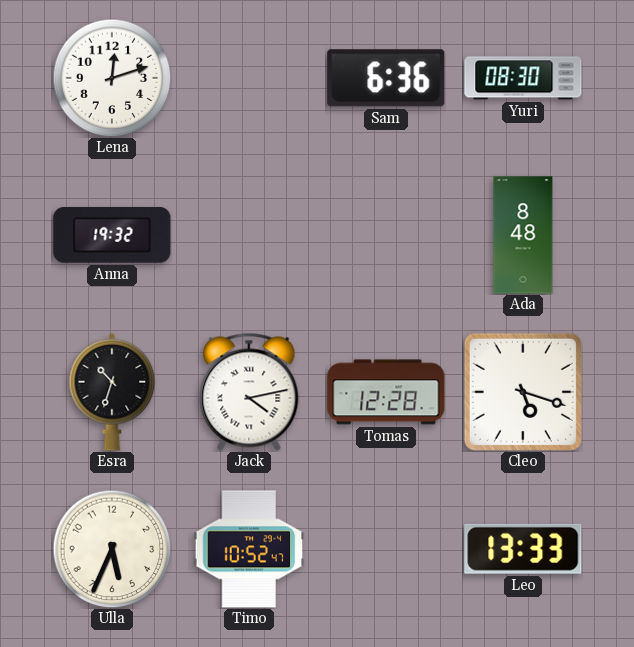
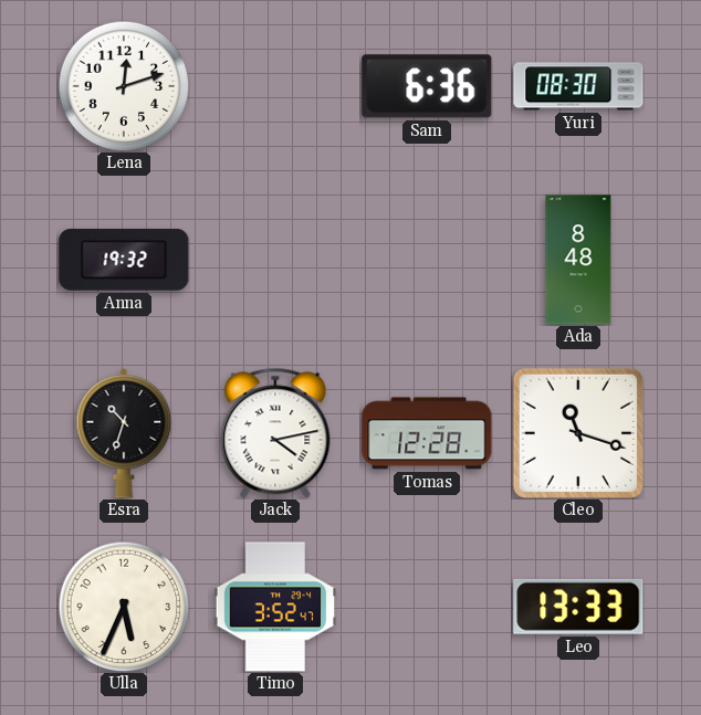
Cleo: 5:18 -> 11:18
Timo: 10:52 -> 3:52
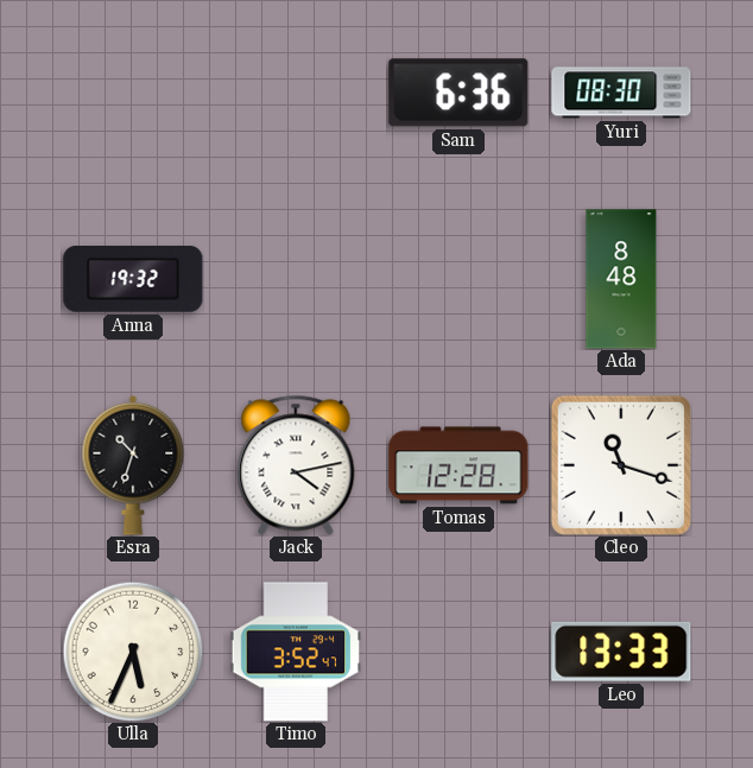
Lena: 12:12 -> none
